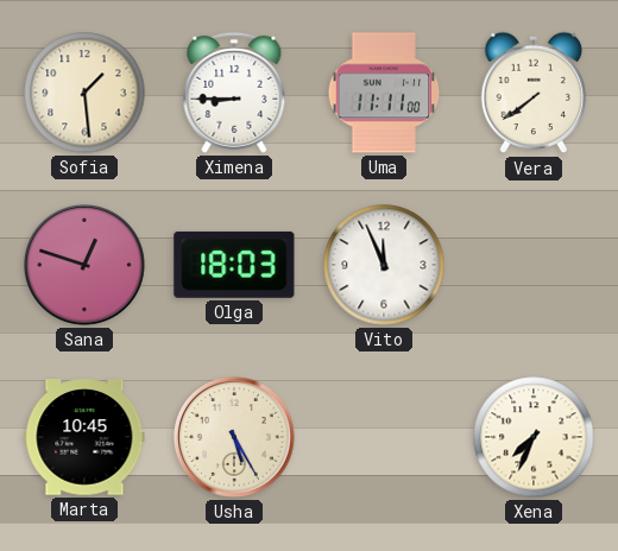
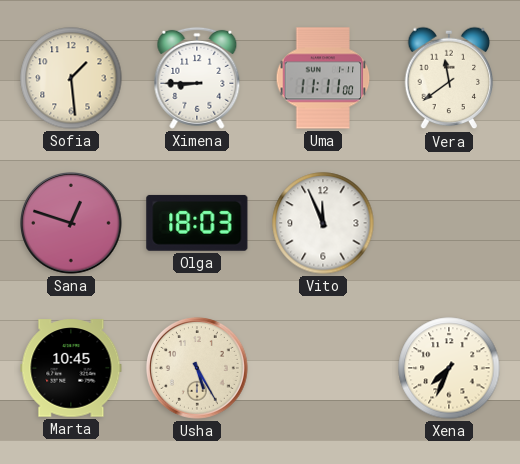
Vera: 7:39 -> 11:39
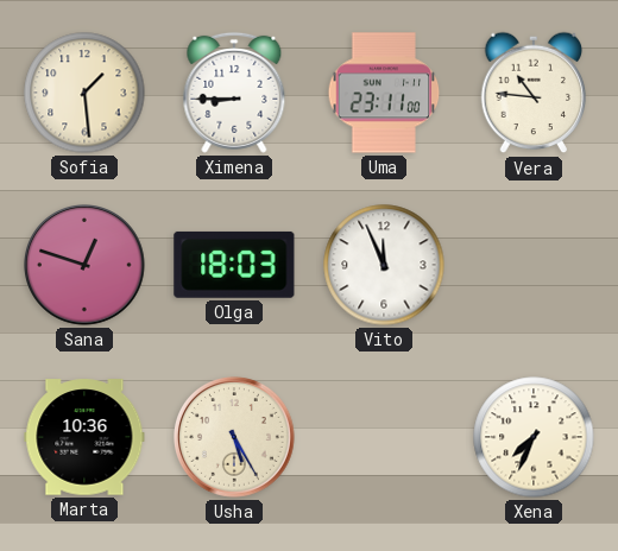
Uma: 11:11 -> 23:11
Vera: 11:39 -> 10:46
Marta: 10:45 -> 10:36
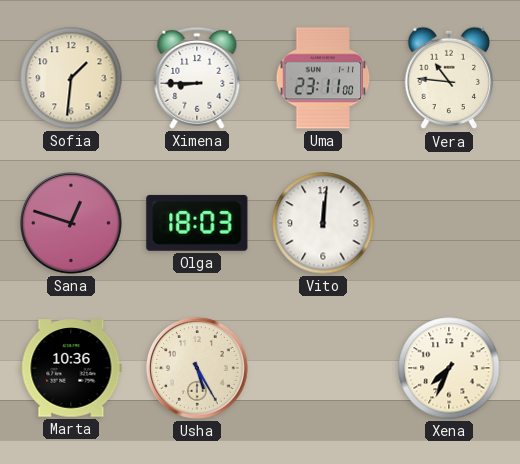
Sofia: 1:29 -> 1:31
Vito: 11:56 -> 12:01
